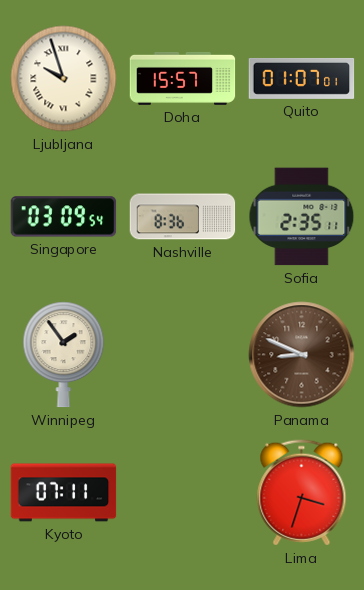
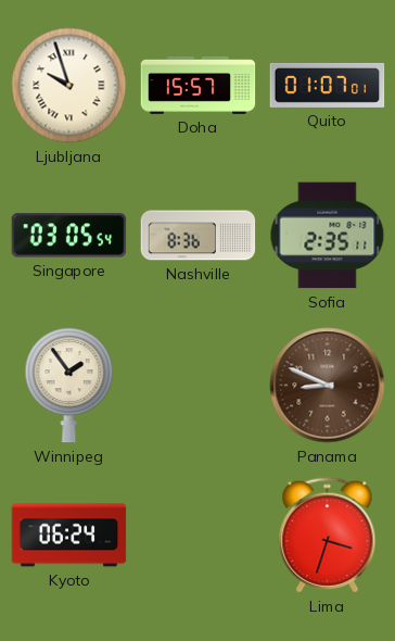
Singapore: 03:09 -> 03:05
Kyoto: 07:11 -> 06:24
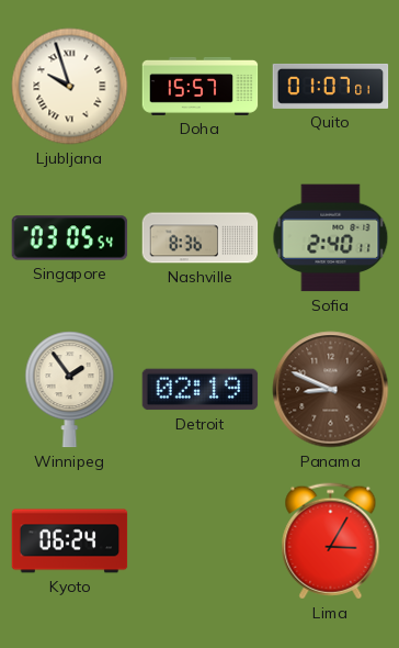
Sofia: 2:35 -> 2:40
Detroit: none -> 02:19
Lima: 3:33 -> 3:05
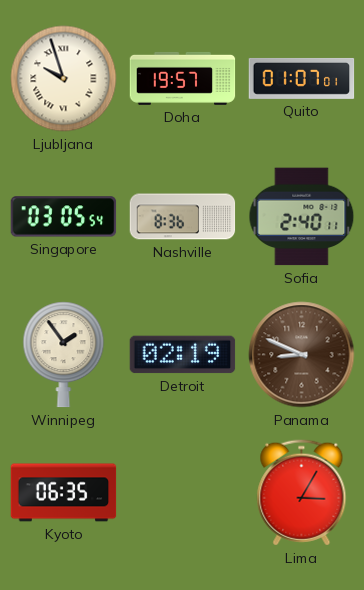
Doha: 15:57 -> 19:57
Kyoto: 06:24 -> 06:35
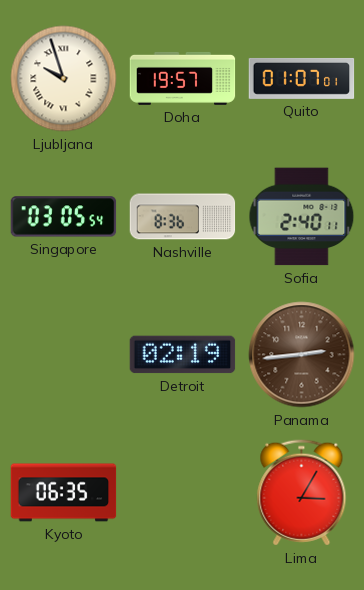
Winnipeg: 1:54 -> none
Panama: 8:49 -> 2:44
